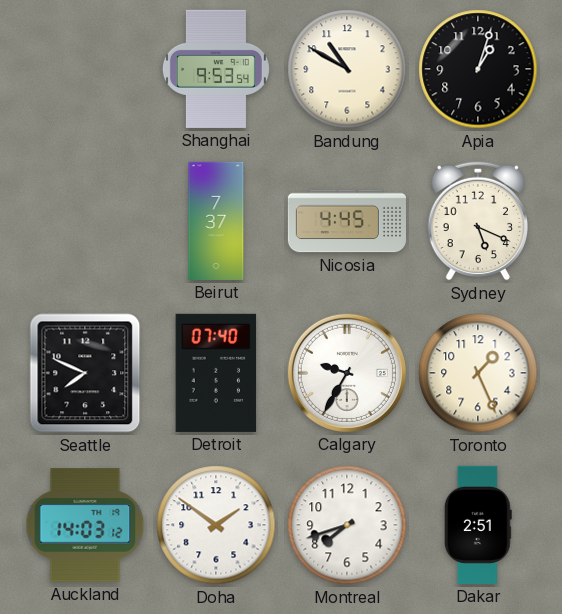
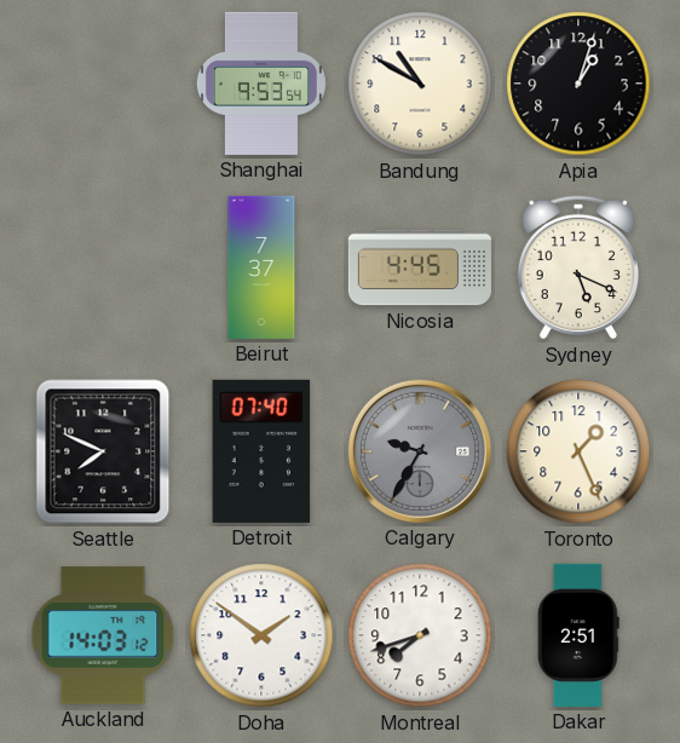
Calgary dial: white -> grey
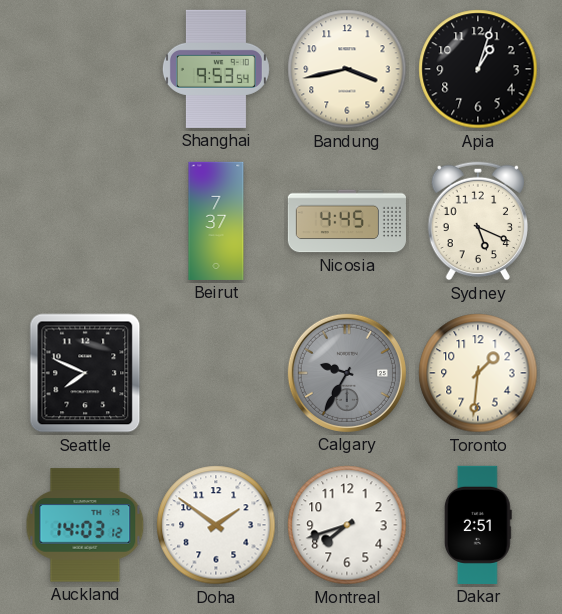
Bandung: 10:50 -> 3:43
Detroit: 07:40 -> none
Toronto: 1:26 -> 1:31
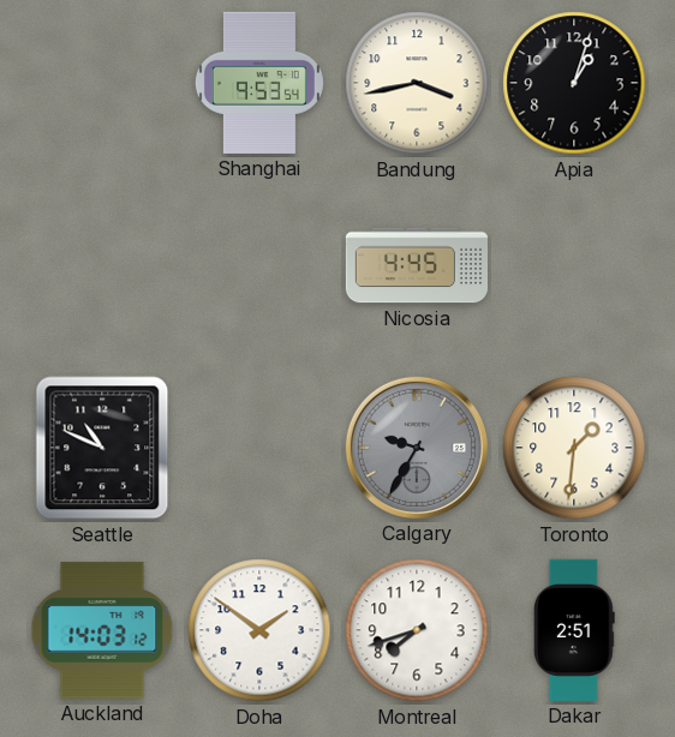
Beirut: 7:37 -> none
Sydney: 5:19 -> none
Seattle: 7:49 -> 10:49
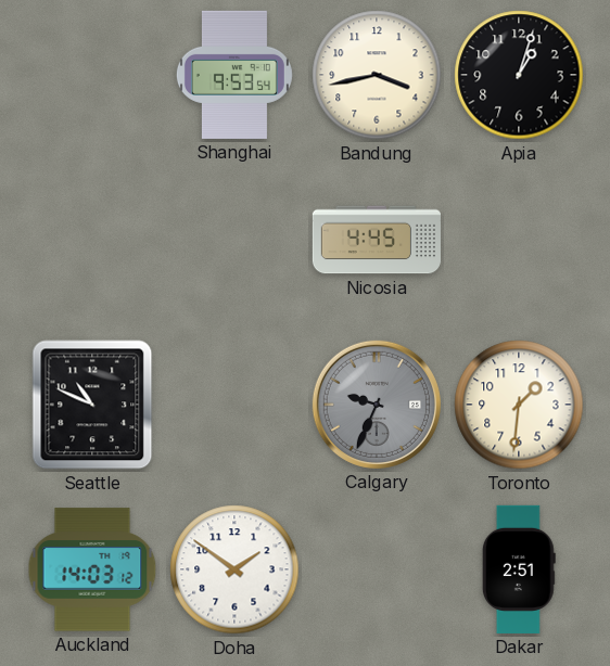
Calgary: 9:35 -> 9:34
Montreal: 7:42 -> none
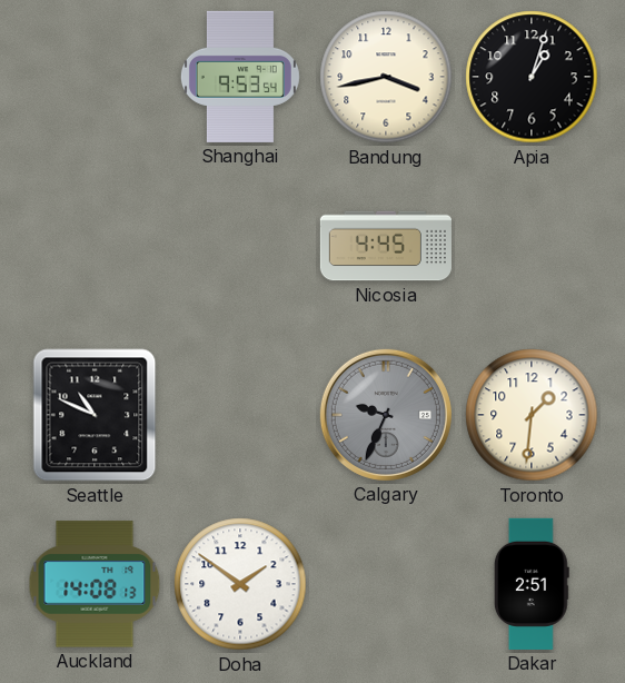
Auckland: 14:03 -> 14:08
